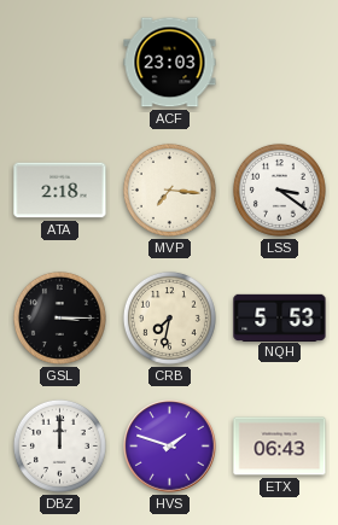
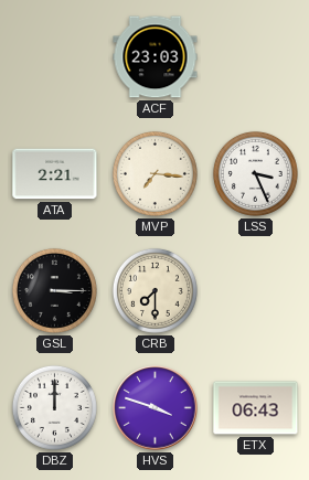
ATA: 2:18 -> 2:21
LSS: 3:21 -> 3:26
CRB: 7:32 -> 7:30
NQH: 5:53 -> none
HVS: 1:48 -> 3:48
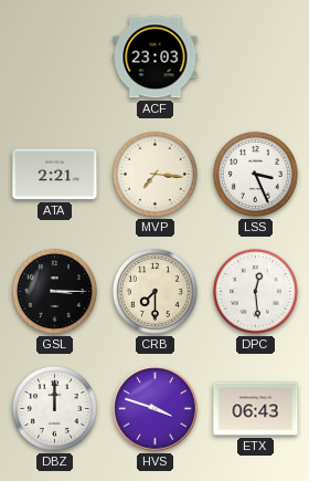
DPC: none -> 12:29
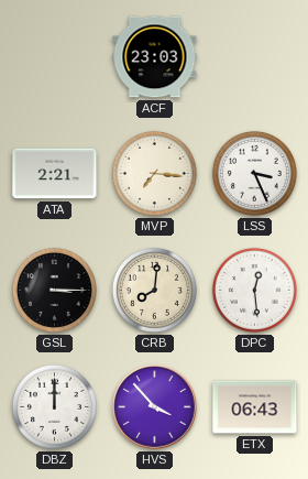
CRB: 7:30 -> 8:01
HVS: 3:48 -> 3:53
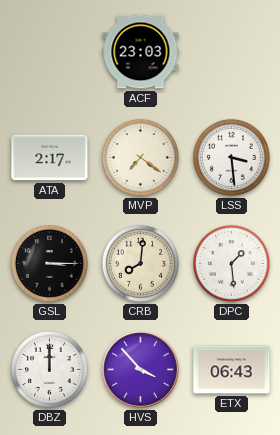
ATA: 2:21 -> 2:17
MVP: 7:16 -> 7:21
LSS: 3:26 -> 3:29
DPC: 12:29 -> 1:29
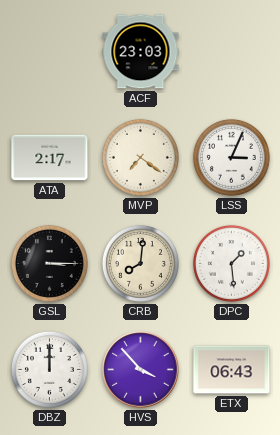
LSS: 3:29 -> 3:04
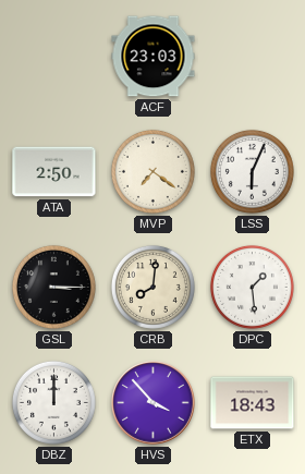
ATA: 2:17 -> 2:50
LSS: 3:04 -> 6:04
ETX: 06:43 -> 18:43
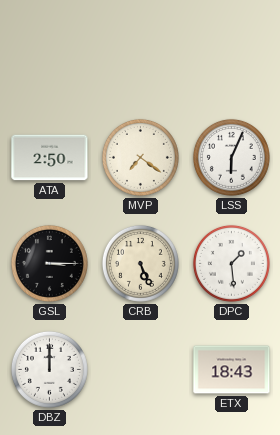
ACF: 23:03 -> none
CRB: 8:01 -> 5:26
HVS: 3:53 -> none
